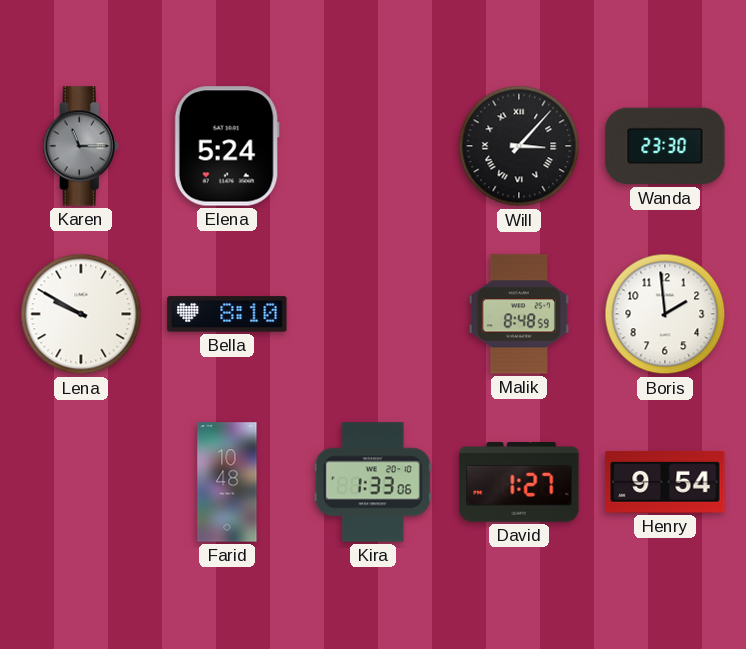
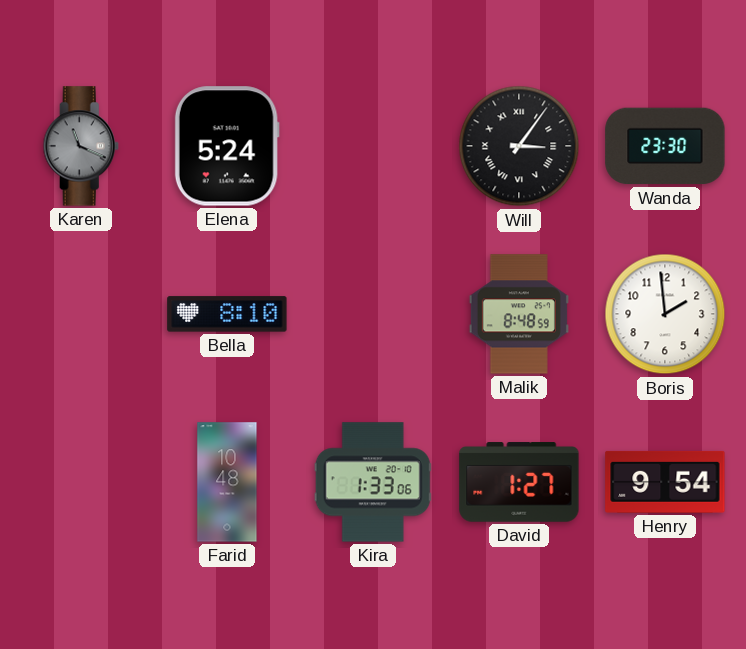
Karen: 11:15 -> 11:19
Will: 3:07 -> 3:06
Lena: 9:50 -> none
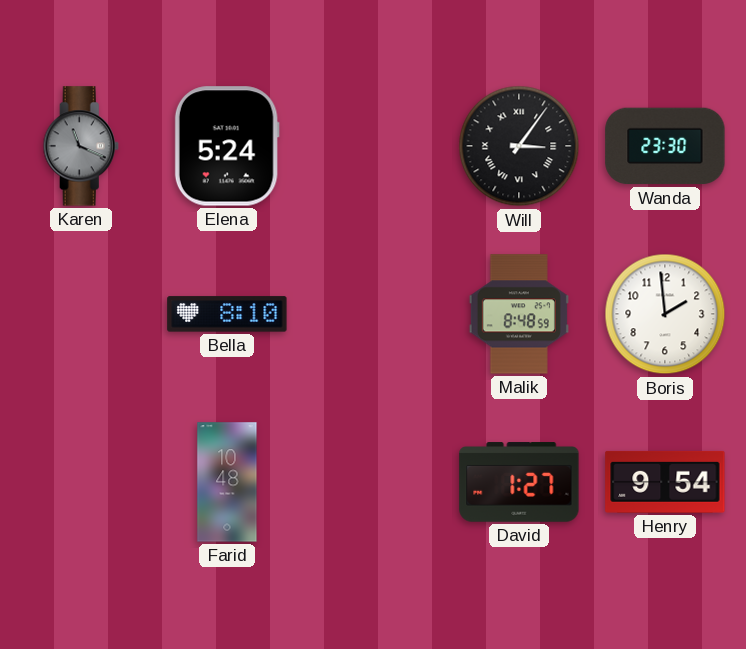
Kira: 1:33 -> none
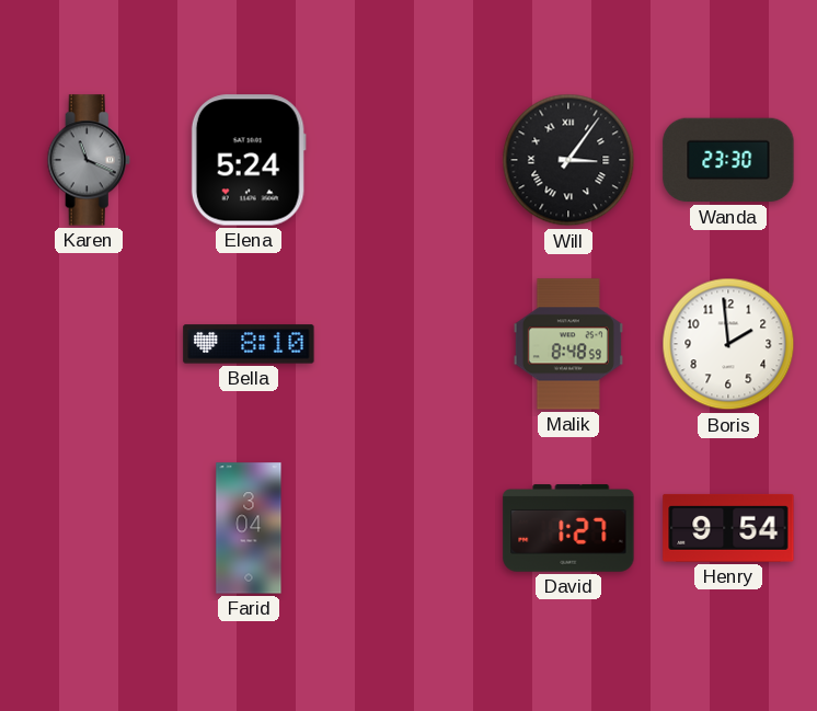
Farid: 10:48 -> 3:04
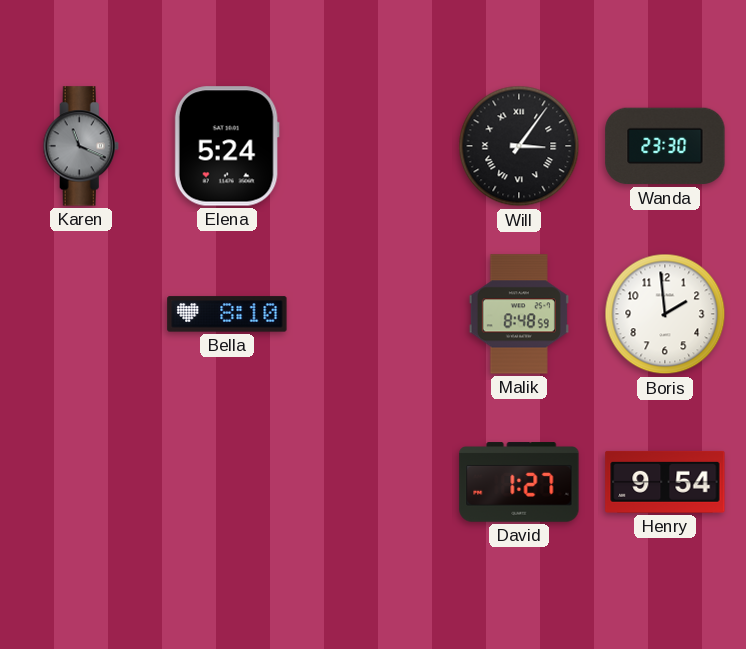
Farid: 3:04 -> none
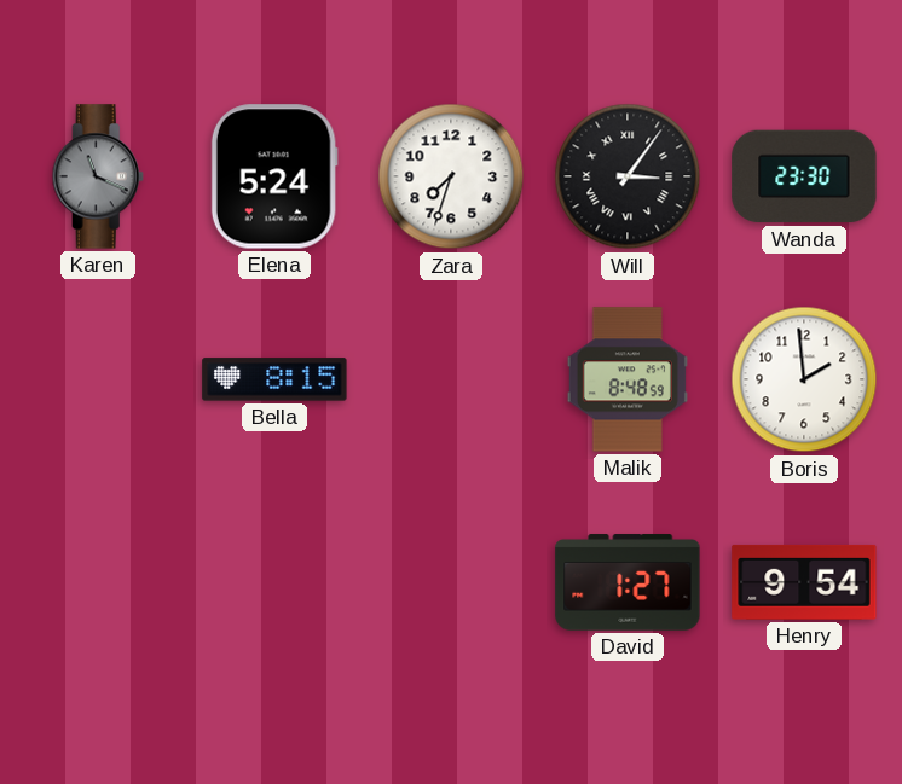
Zara: none -> 7:33
Bella: 8:10 -> 8:15
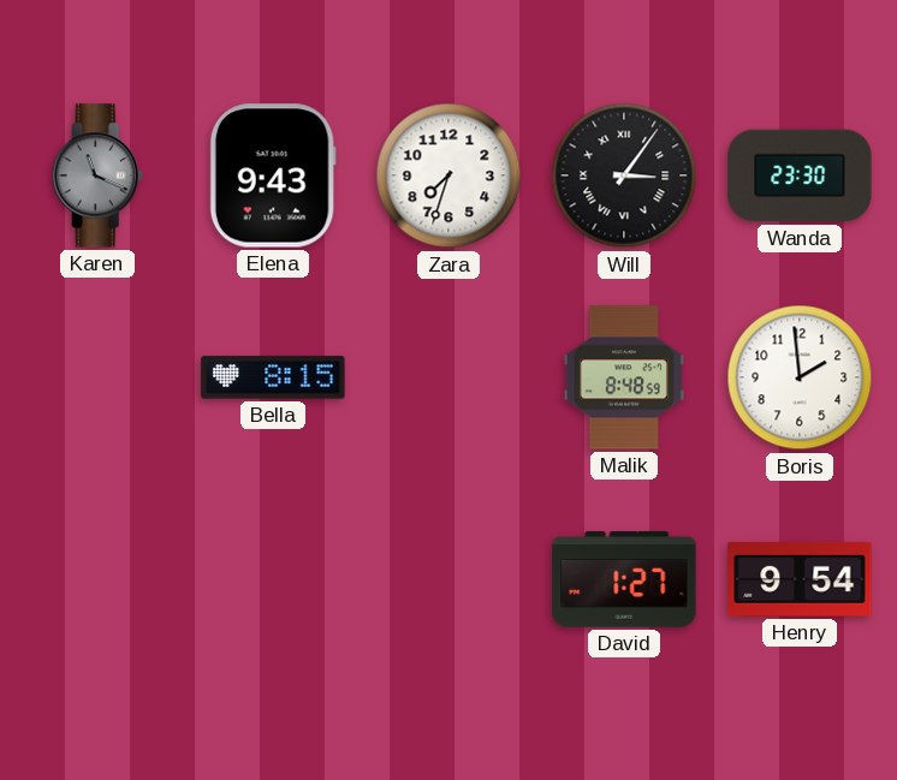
Elena: 5:24 -> 9:43
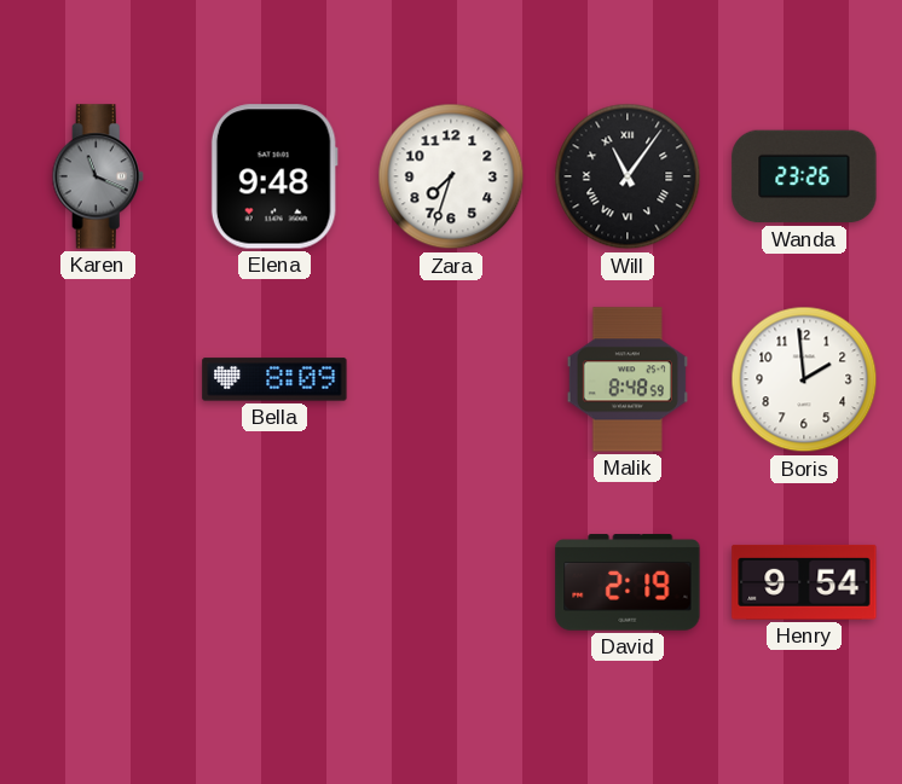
Elena: 9:43 -> 9:48
Will: 3:06 -> 11:06
Wanda: 23:30 -> 23:26
Bella: 8:15 -> 8:09
David: 1:27 -> 2:19
